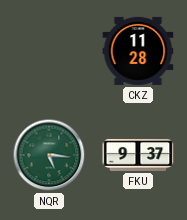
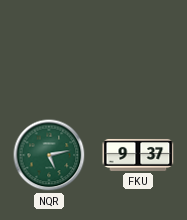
CKZ: 11:28 -> none
NQR: 5:16 -> 5:13
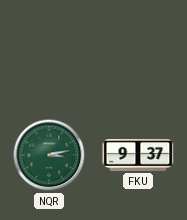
NQR: 5:13 -> 3:13
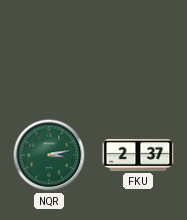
FKU: 9:37 -> 2:37
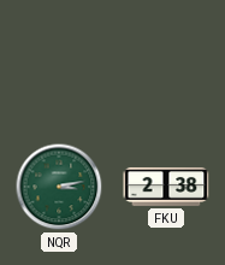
FKU: 2:37 -> 2:38
